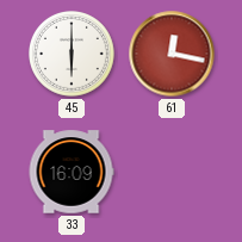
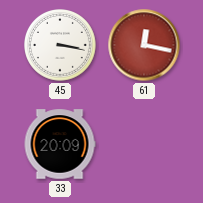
45: 6:00 -> 3:17
33: 16:09 -> 20:09
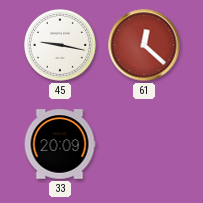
45: 3:17 -> 9:17
61: 12:17 -> 12:22
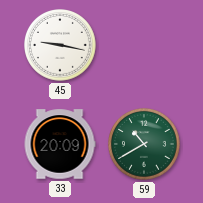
61: 12:22 -> none
59: none -> 10:40
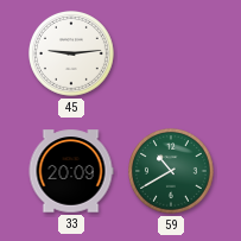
45: 9:17 -> 9:14
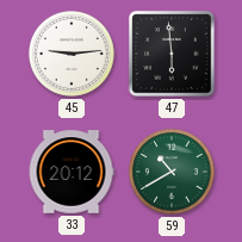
47: none -> 5:59
33: 20:09 -> 20:12
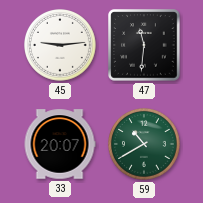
47: 5:59 -> 11:31
33: 20:12 -> 20:07
